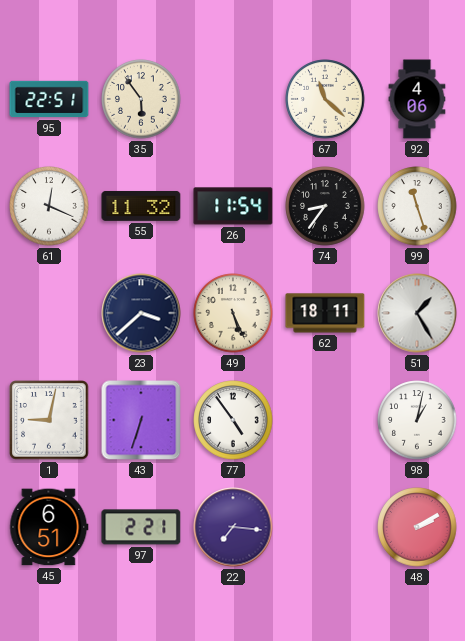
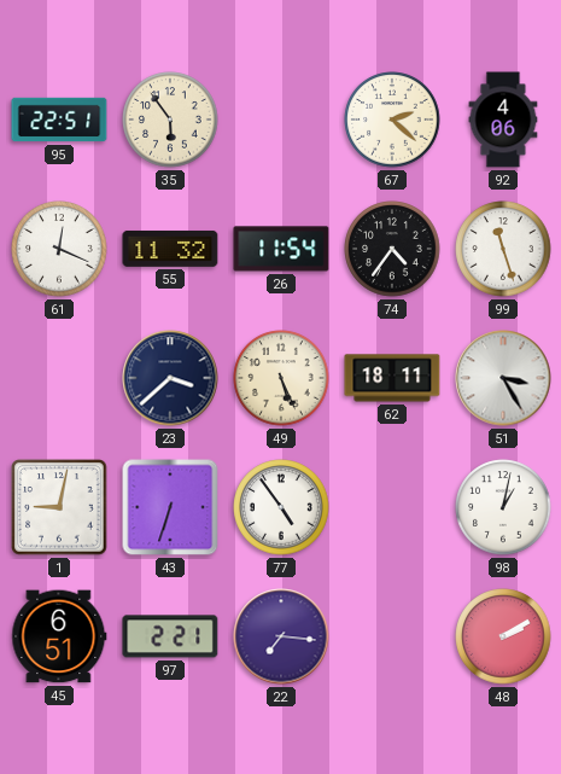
67: 11:22 -> 2:22
74: 8:36 -> 4:36
51: 1:25 -> 3:25
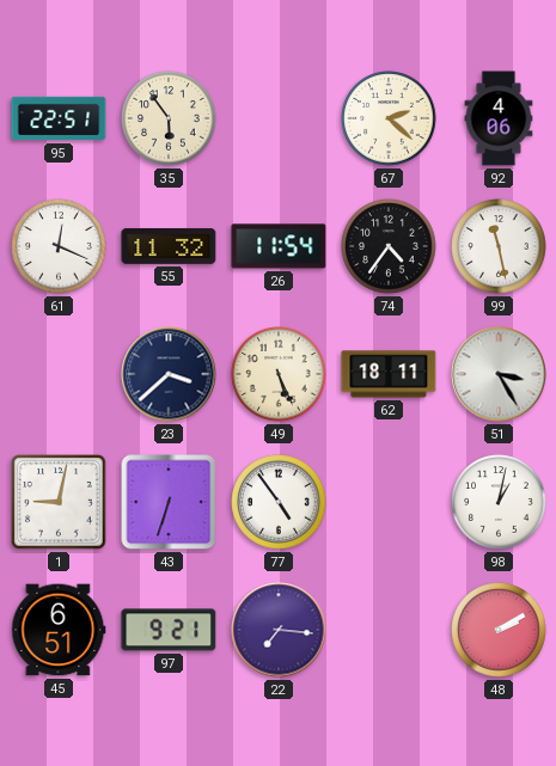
99: 11:27 -> 11:28
97: 2:21 -> 9:21
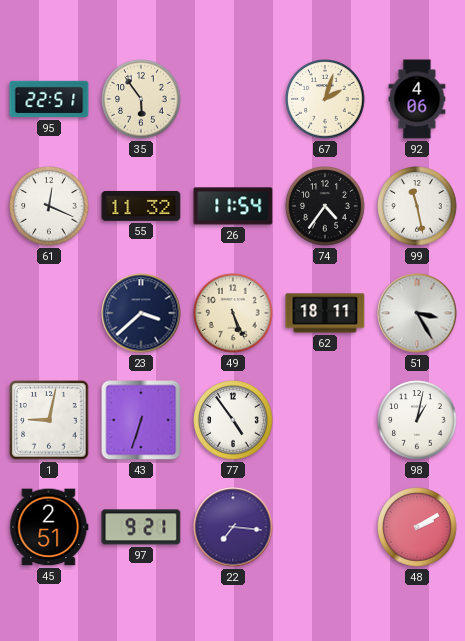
67: 2:22 -> 2:03
45: 6:51 -> 2:51
